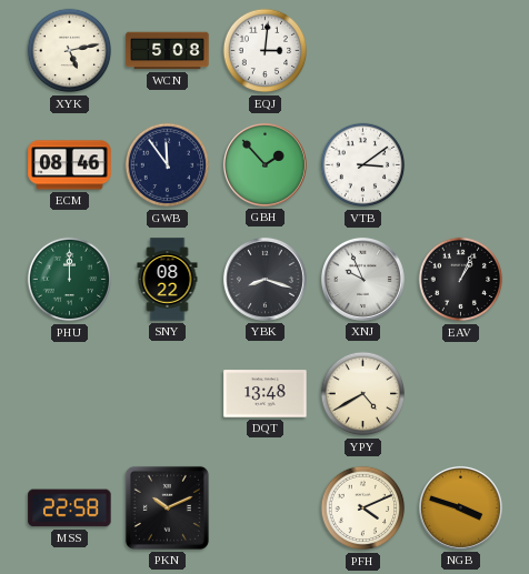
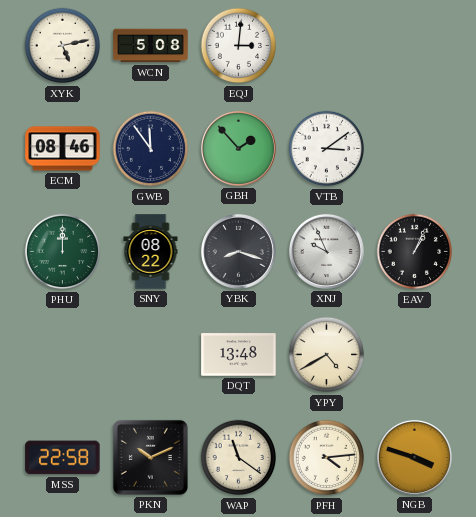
WAP: none -> 11:21
PFH: 4:11 -> 4:14
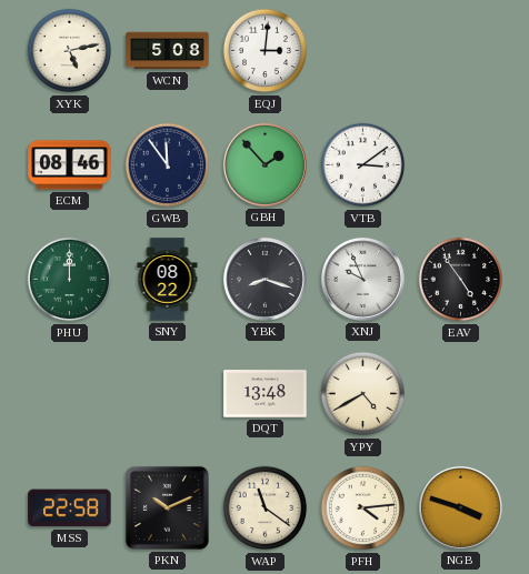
EAV: 1:04 -> 4:54
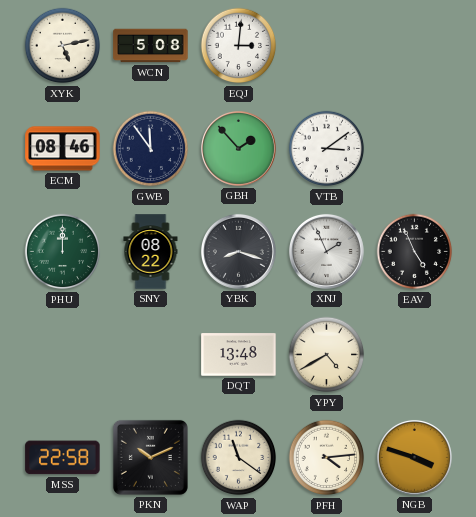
XNJ: 9:56 -> 1:56
EAV: 4:54 -> 4:56
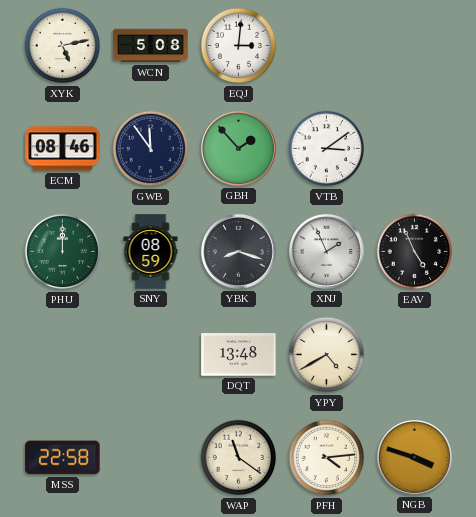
SNY: 08:22 -> 08:59
PKN: 10:11 -> none
